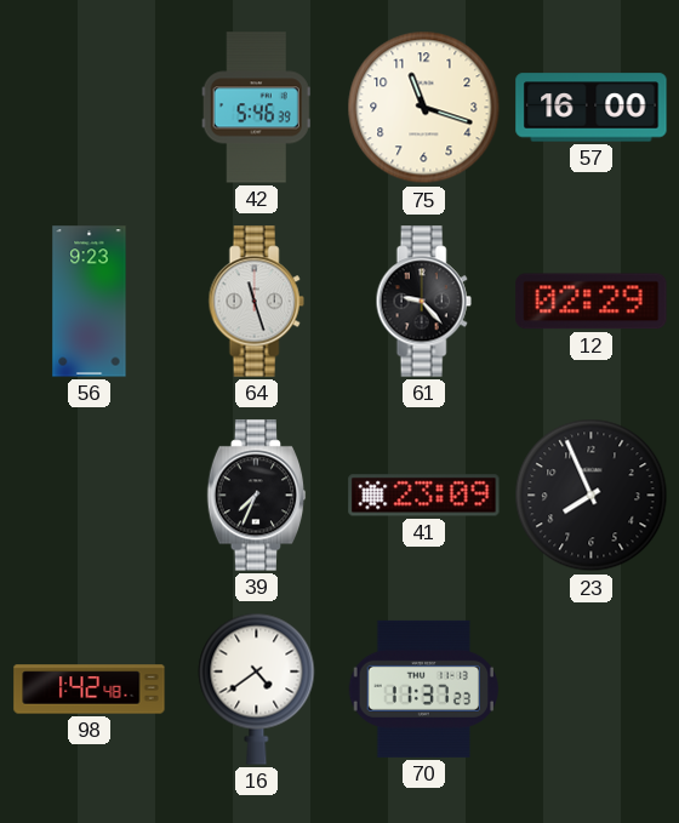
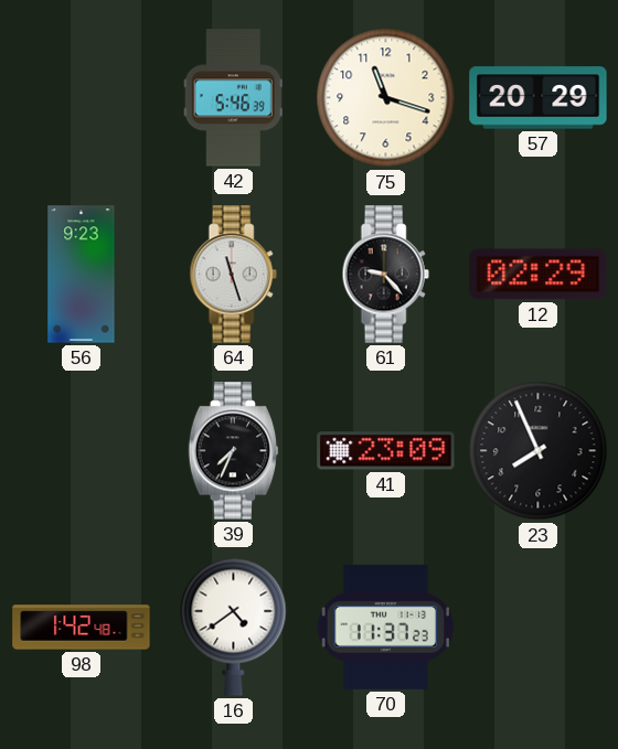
57: 16:00 -> 20:29
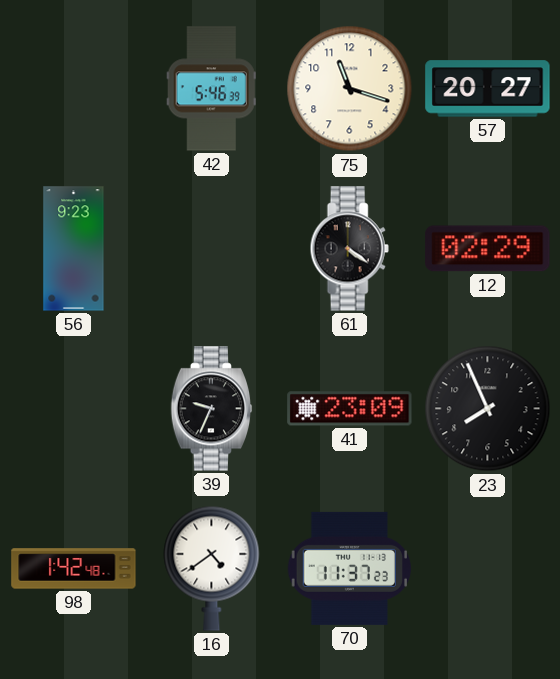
57: 20:29 -> 20:27
64: 11:27 -> none
61: 9:23 -> 4:21
39: 7:34 -> 9:34
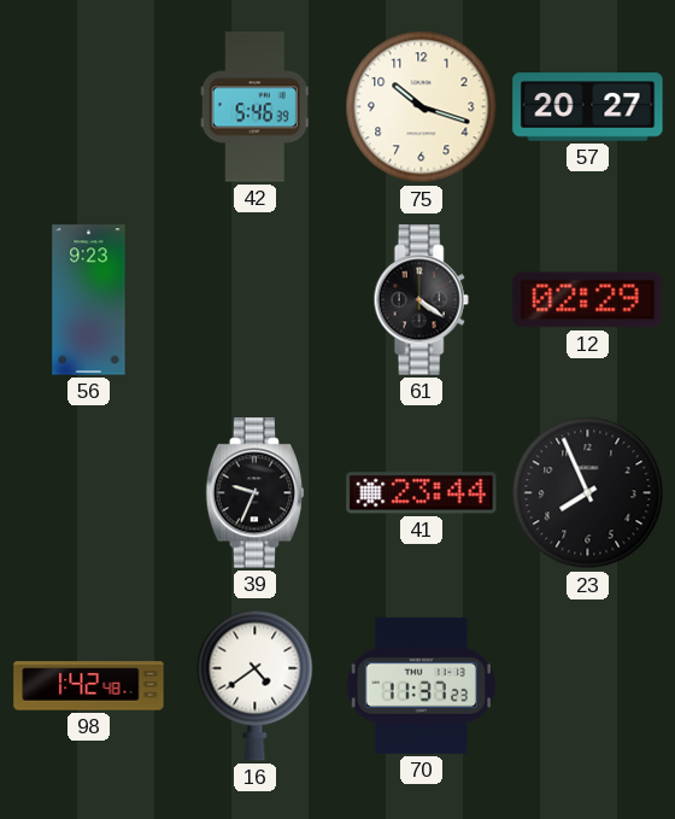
75: 11:18 -> 10:18
41: 23:09 -> 23:44
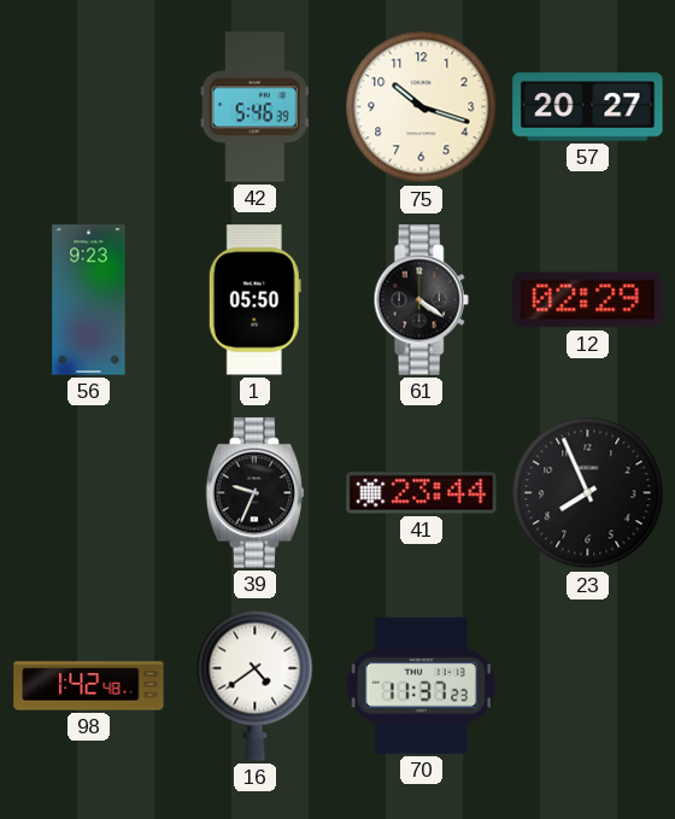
1: none -> 05:50
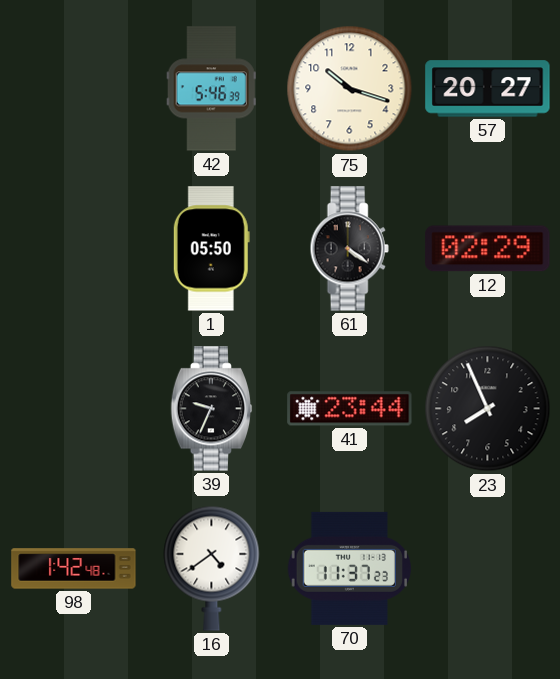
56: 9:23 -> none
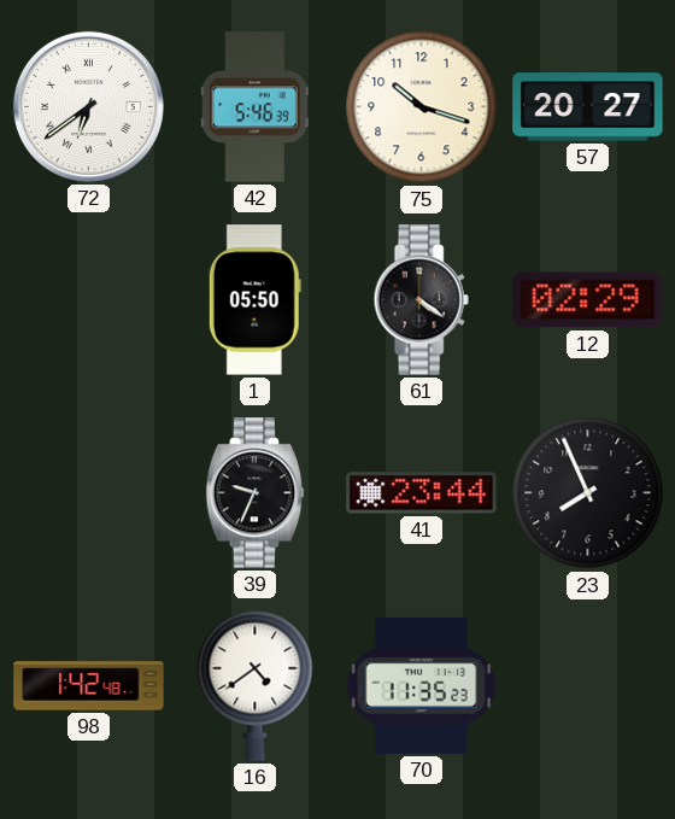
72: none -> 6:39
70: 11:37 -> 11:35
